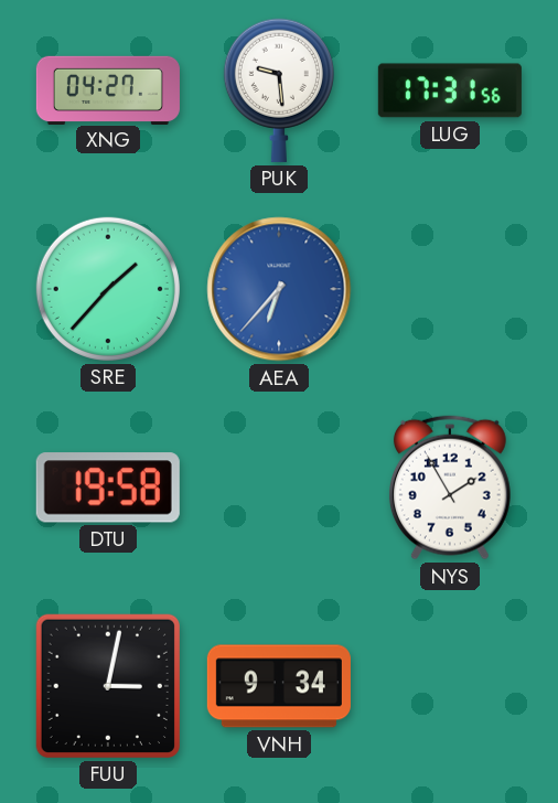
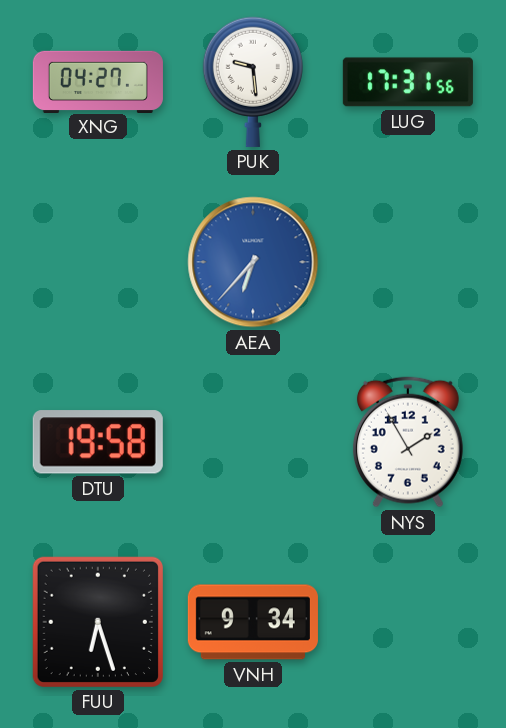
SRE: 1:37 -> none
FUU: 3:02 -> 6:27
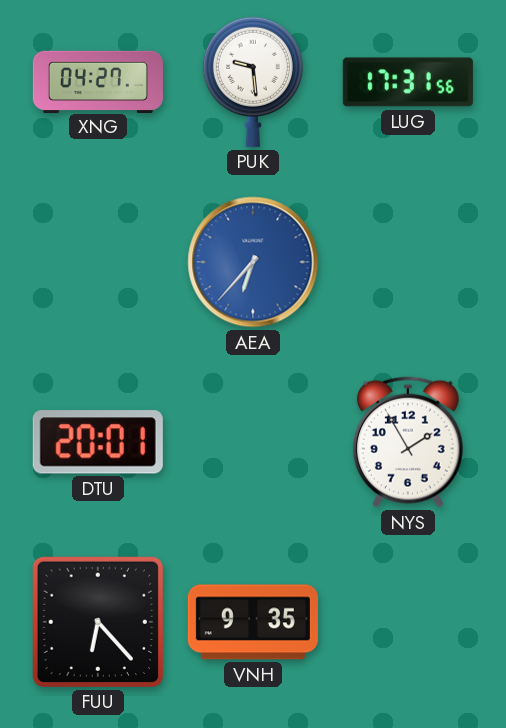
DTU: 19:58 -> 20:01
FUU: 6:27 -> 6:23
VNH: 9:34 -> 9:35
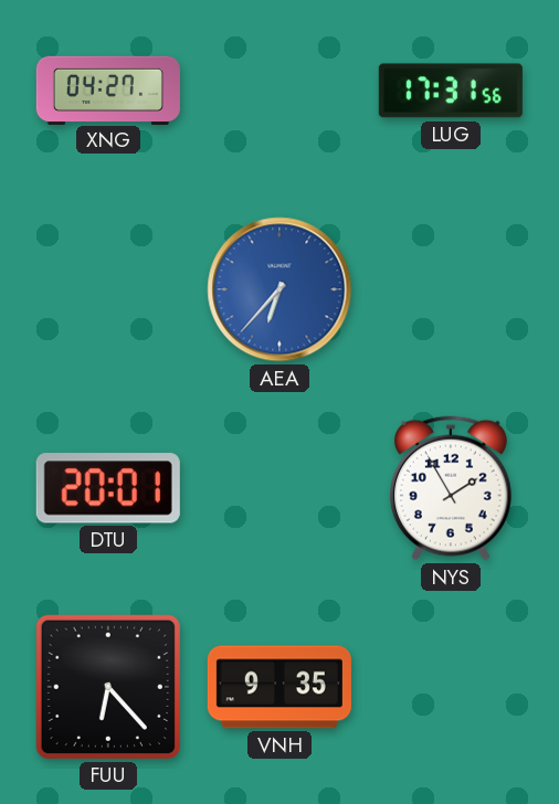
PUK: 9:29 -> none
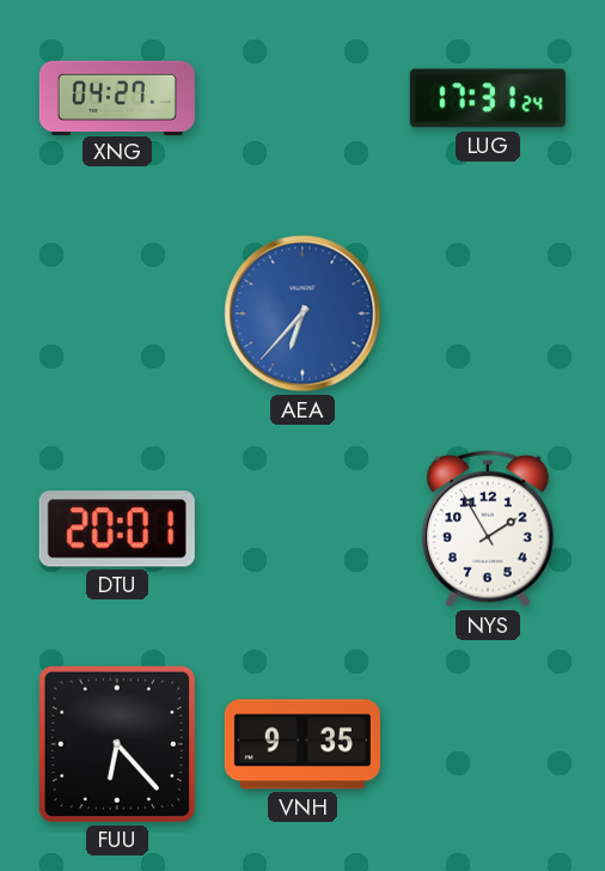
LUG: 17:31:56 -> 17:31:24
